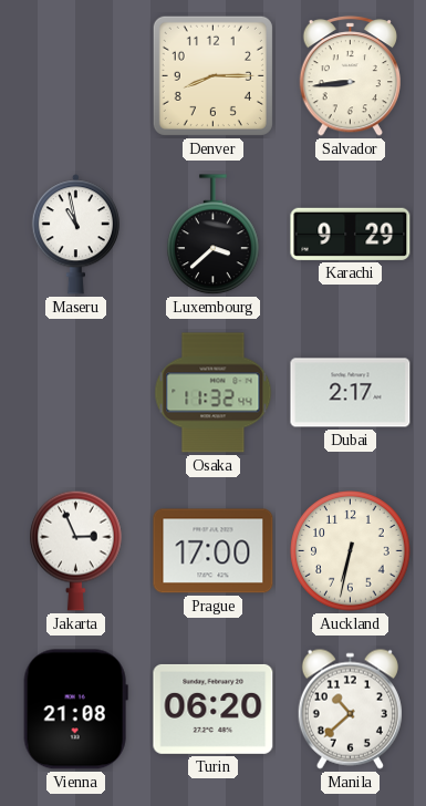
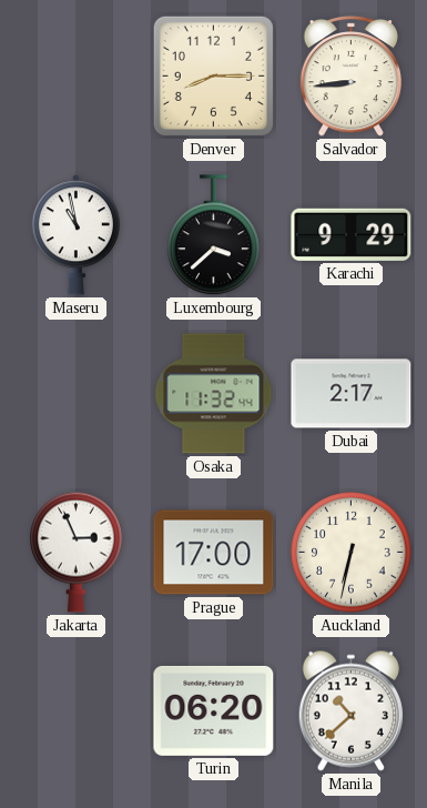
Vienna: 21:08 -> none
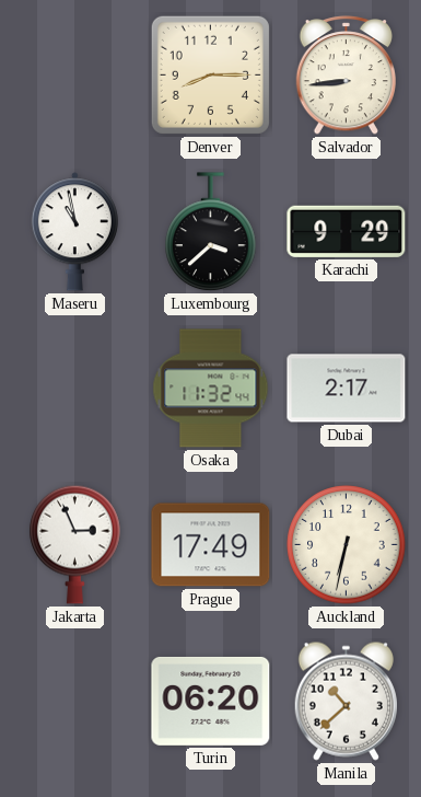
Prague: 17:00 -> 17:49
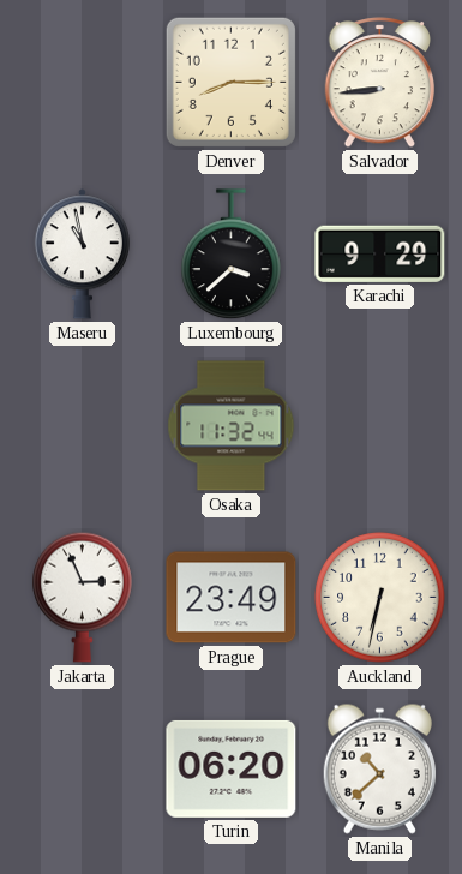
Dubai: 2:17 -> none
Prague: 17:49 -> 23:49
